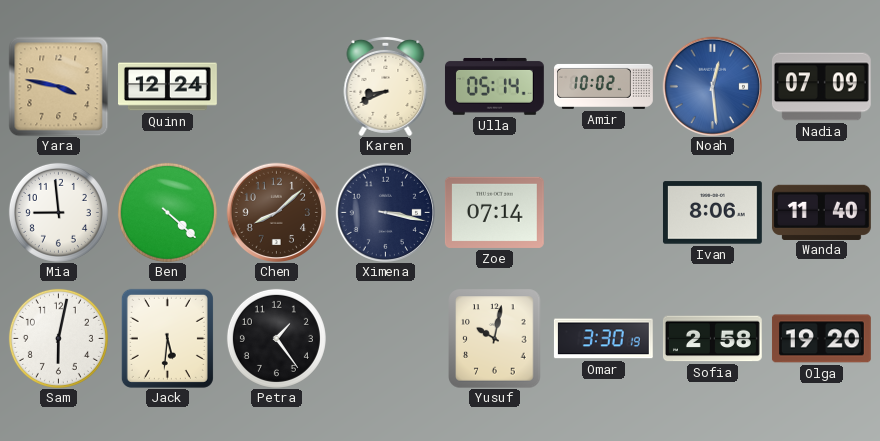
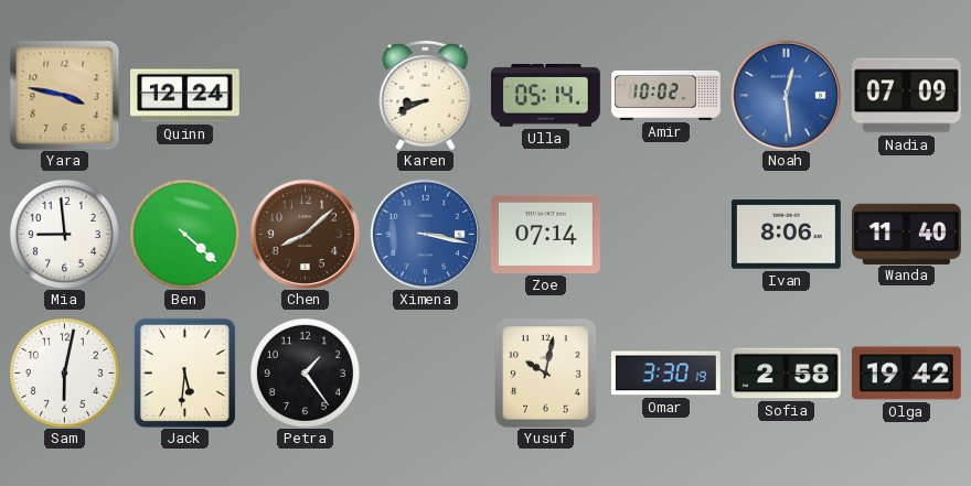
Ximena dial: navy -> blue
Olga: 19:20 -> 19:42
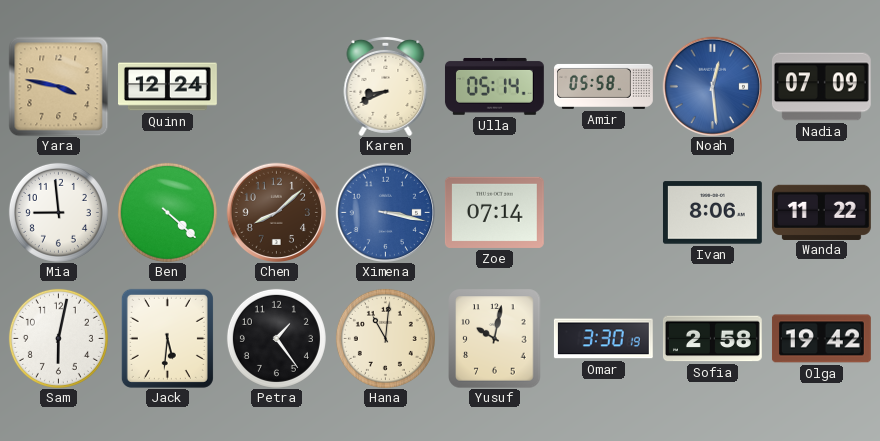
Amir: 10:02 -> 05:58
Wanda: 11:40 -> 11:22
Hana: none -> 11:01
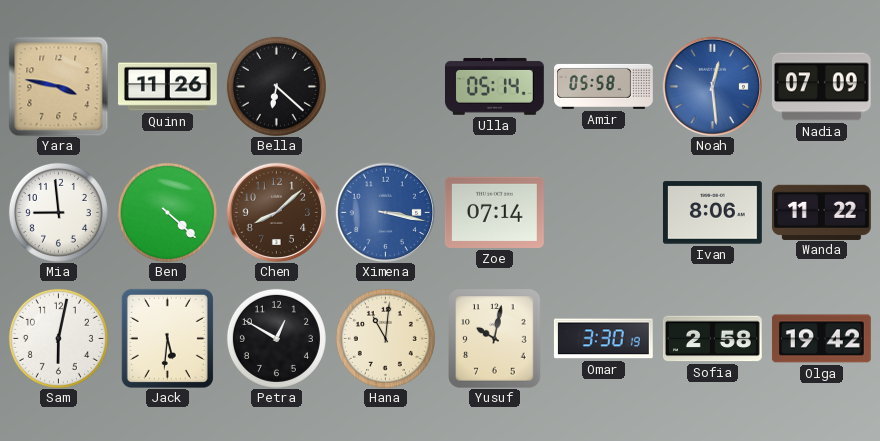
Quinn: 12:24 -> 11:26
Bella: none -> 6:22
Karen: 8:41 -> none
Petra: 1:24 -> 12:50
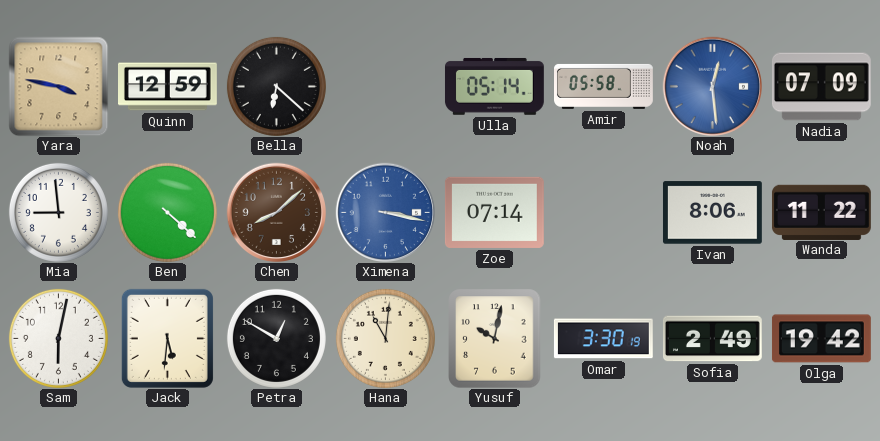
Quinn: 11:26 -> 12:59
Sofia: 2:58 -> 2:49
